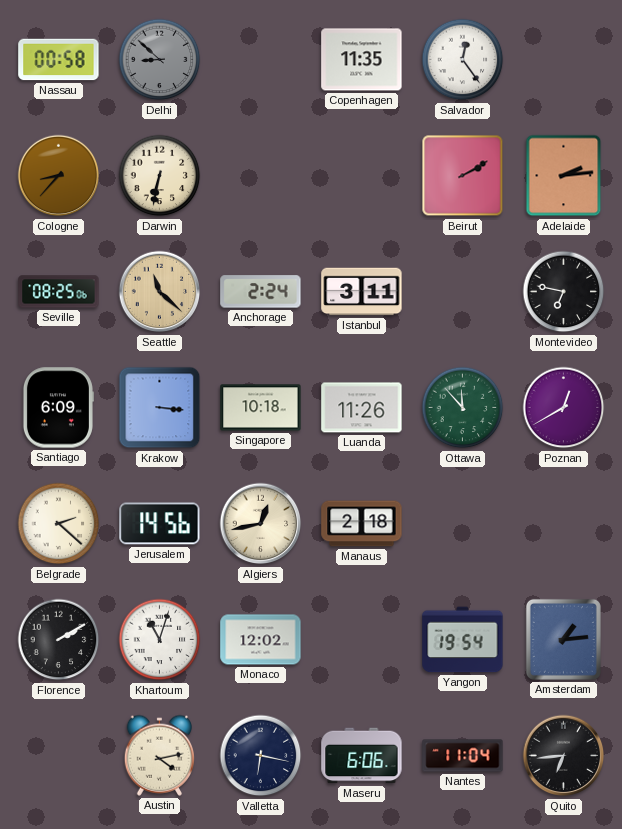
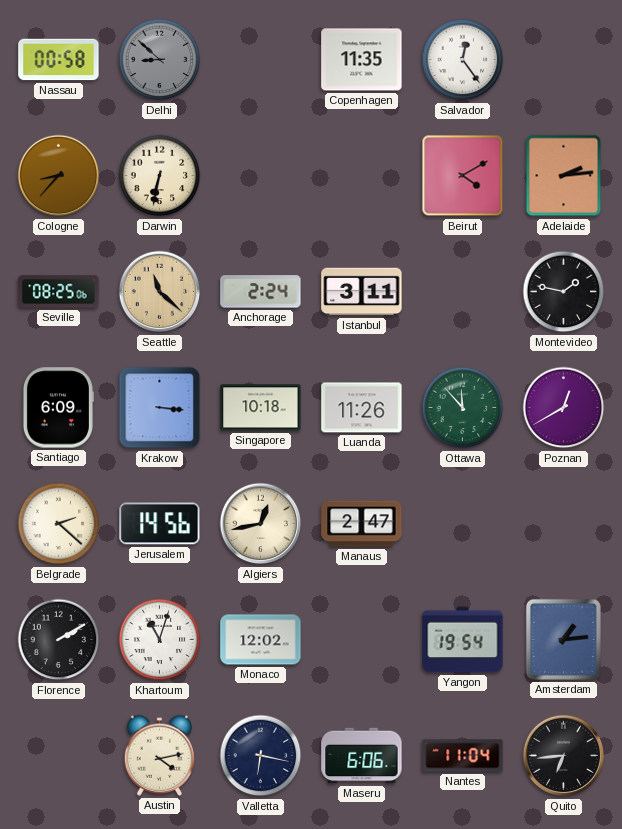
Beirut: 2:10 -> 4:10
Montevideo: 6:47 -> 1:47
Manaus: 2:18 -> 2:47
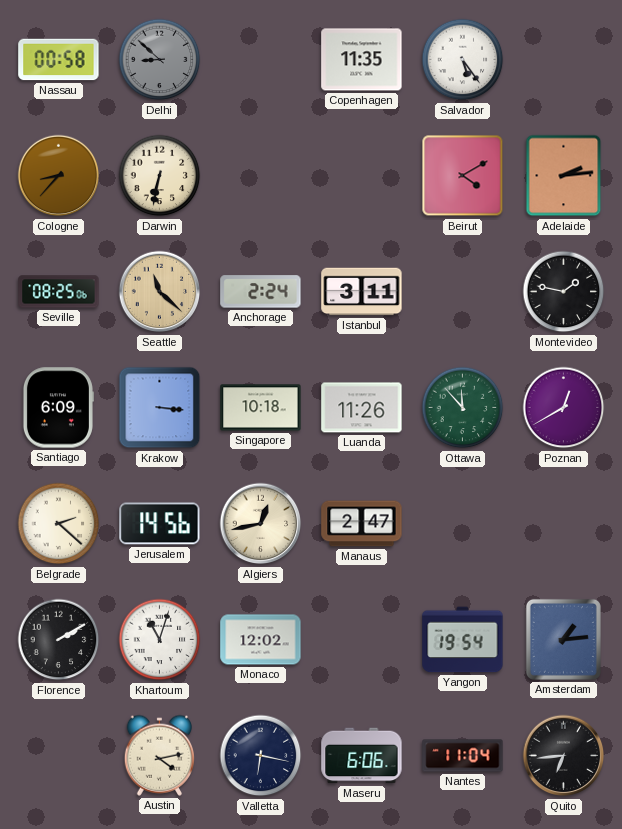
Salvador: 12:24 -> 5:24
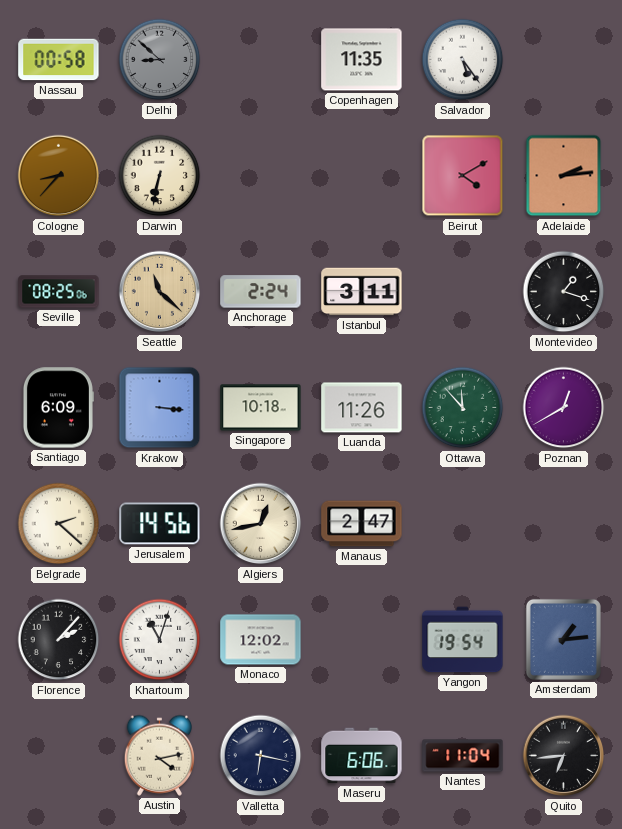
Montevideo: 1:47 -> 1:18
Florence: 2:10 -> 2:07
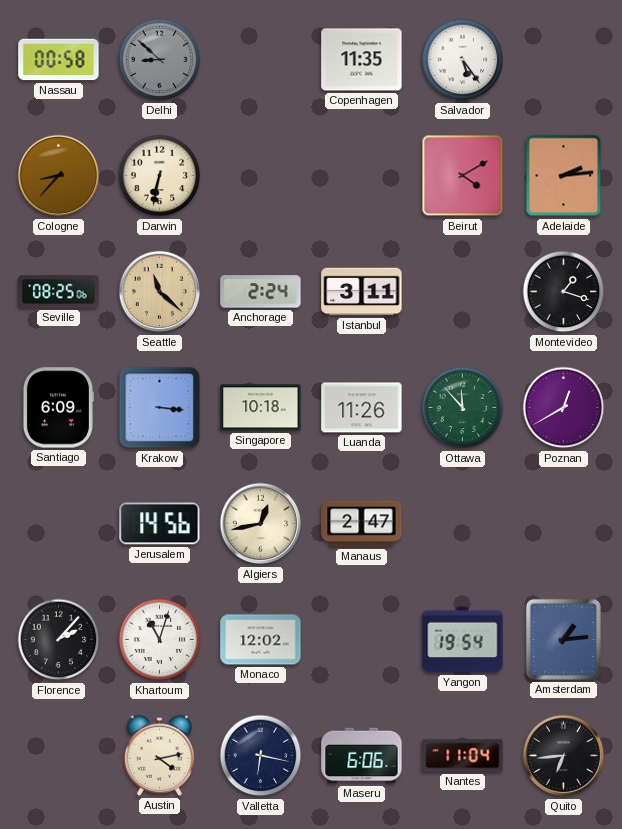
Belgrade: 2:22 -> none
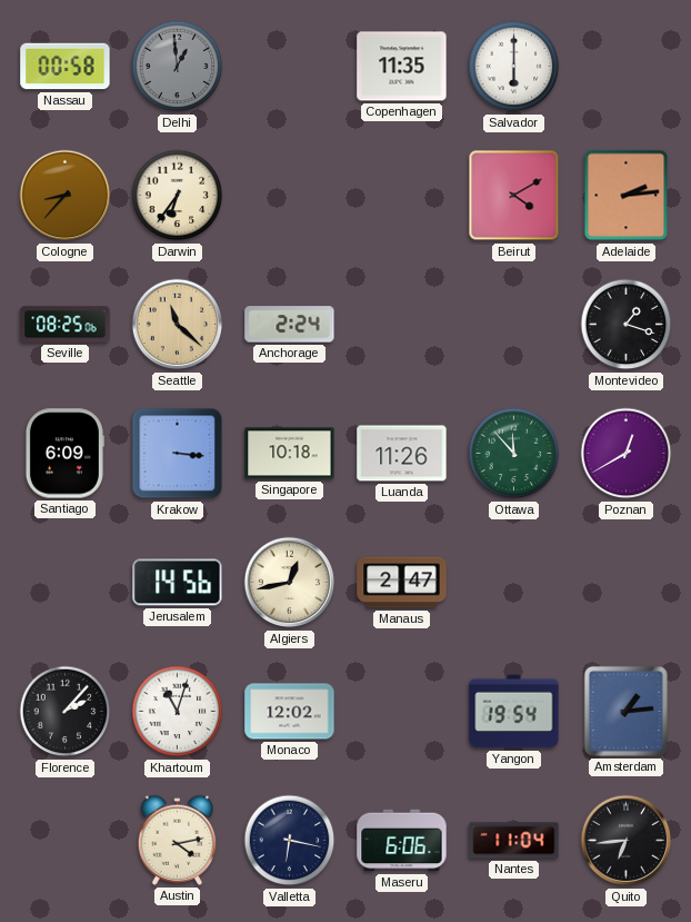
Delhi: 8:52 -> 12:59
Salvador: 5:24 -> 6:00
Darwin: 6:32 -> 6:36
Istanbul: 3:11 -> none
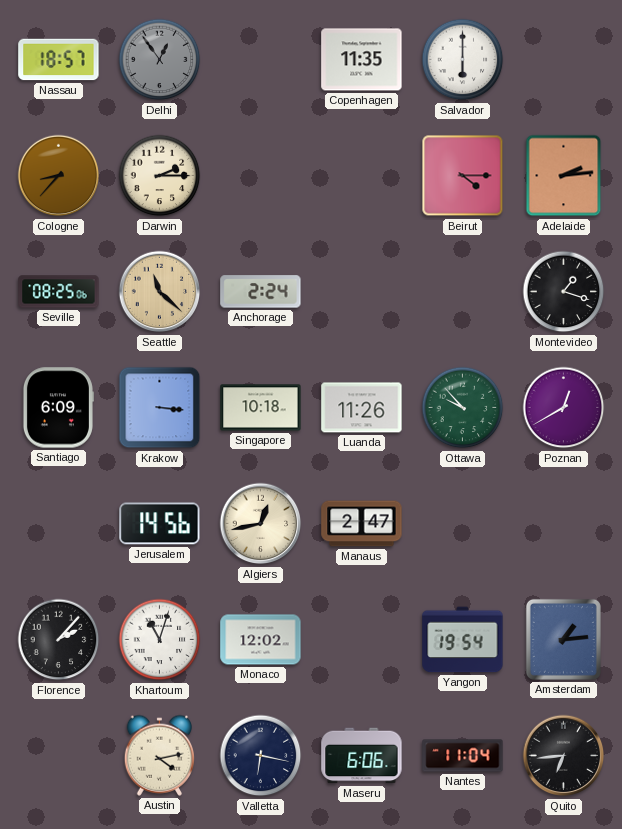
Nassau: 00:58 -> 18:57
Delhi: 12:59 -> 12:54
Darwin: 6:36 -> 2:15
Beirut: 4:10 -> 4:15
Ottawa: 11:53 -> 9:53
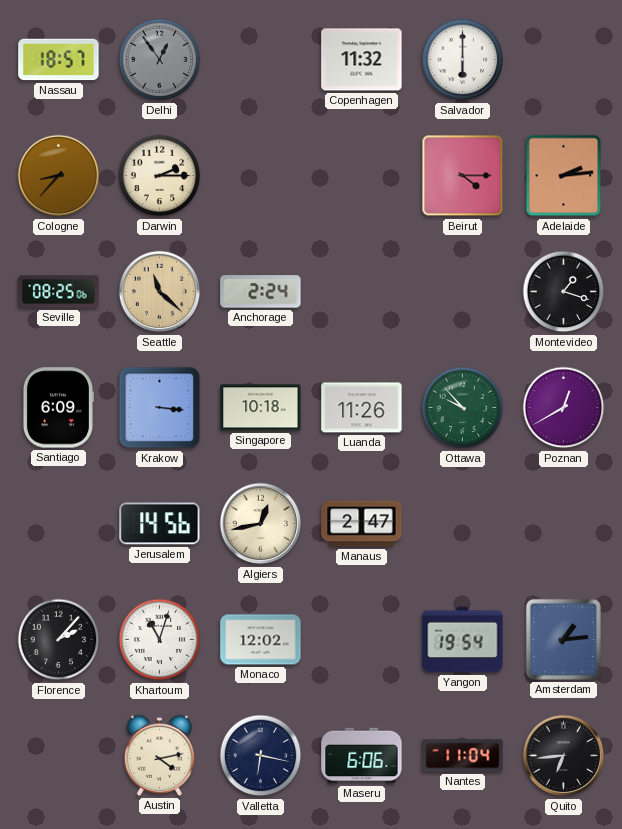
Copenhagen: 11:35 -> 11:32
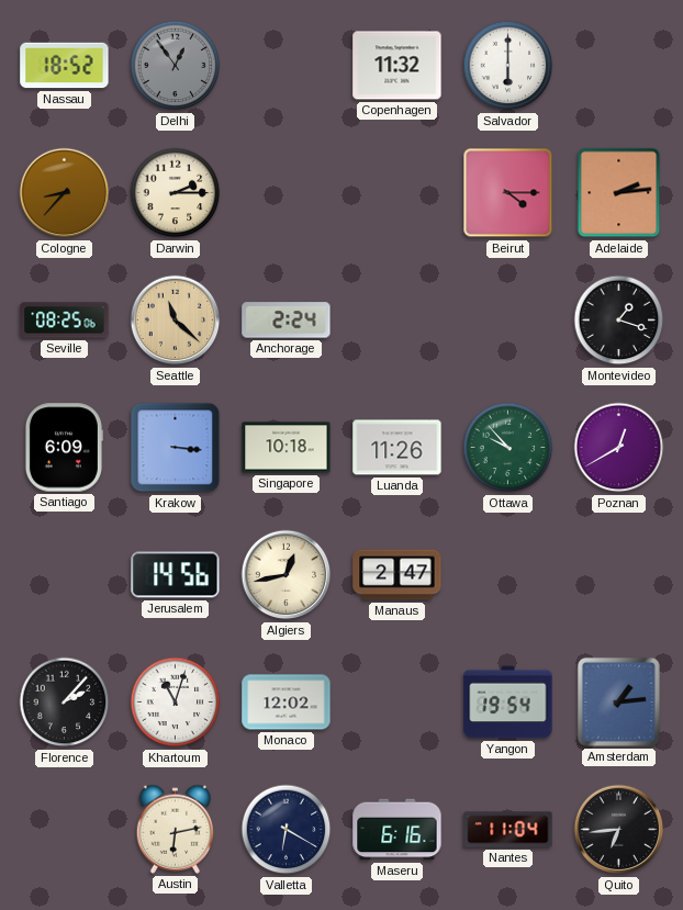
Nassau: 18:57 -> 18:52
Austin: 4:13 -> 6:13
Valletta: 6:17 -> 6:20
Maseru: 6:06 -> 6:16
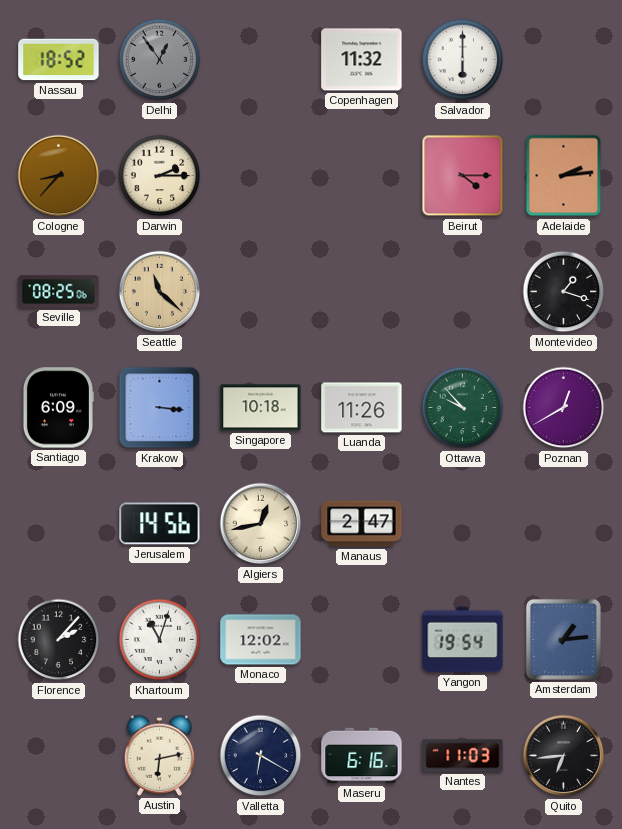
Anchorage: 2:24 -> none
Nantes: 11:04 -> 11:03
